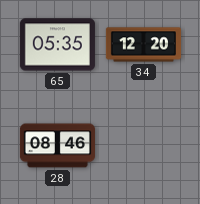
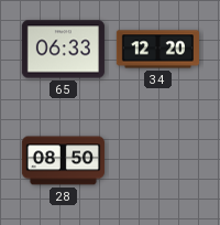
65: 05:35 -> 06:33
28: 08:46 -> 08:50
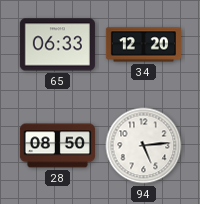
94: none -> 5:14
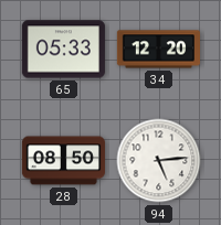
65: 06:33 -> 05:33
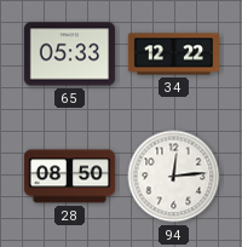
34: 12:20 -> 12:22
94: 5:14 -> 12:14
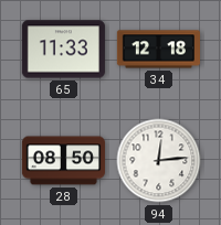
65: 05:33 -> 11:33
34: 12:22 -> 12:18
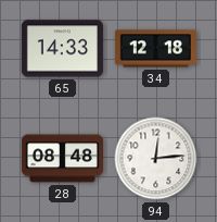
65: 11:33 -> 14:33
28: 08:50 -> 08:48
